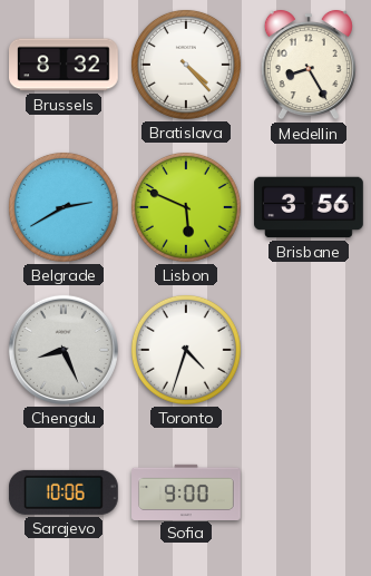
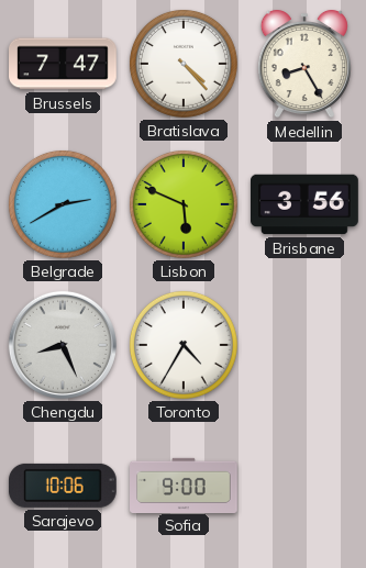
Brussels: 8:32 -> 7:47
Toronto: 4:33 -> 4:35
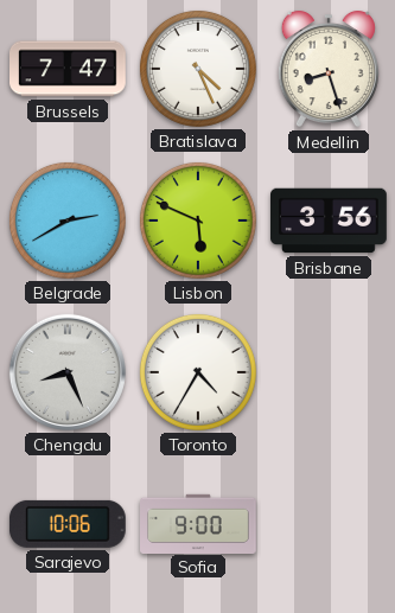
Bratislava: 4:23 -> 4:26
Medellin: 8:25 -> 8:27
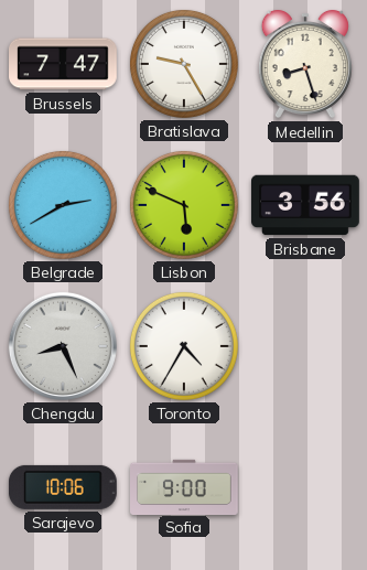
Bratislava: 4:26 -> 9:25
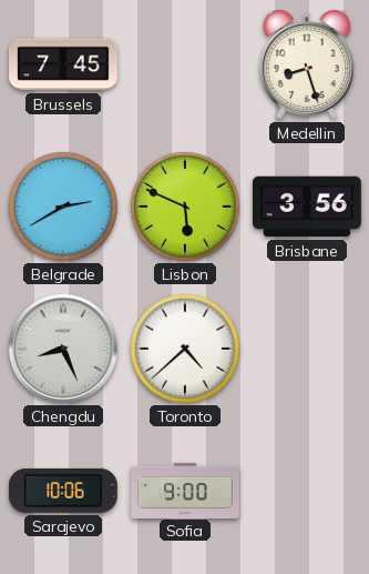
Brussels: 7:47 -> 7:45
Bratislava: 9:25 -> none
Toronto: 4:35 -> 4:38
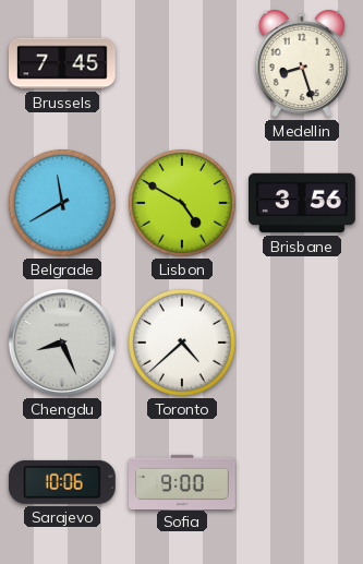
Belgrade: 2:40 -> 11:40
Lisbon: 5:49 -> 4:50
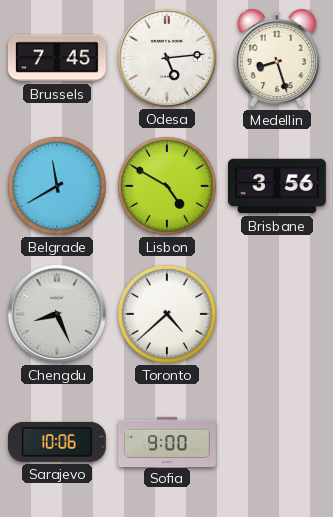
Odesa: none -> 5:14
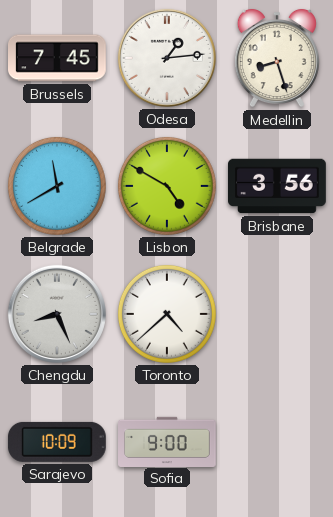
Odesa: 5:14 -> 1:14
Sarajevo: 10:06 -> 10:09
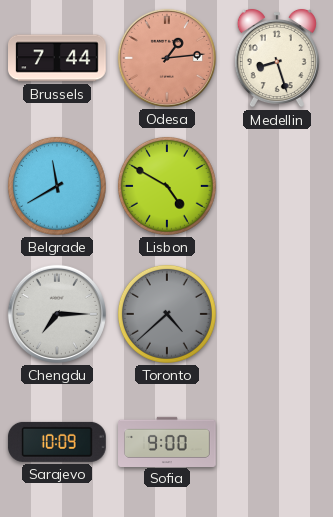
Brussels: 7:45 -> 7:44
Odesa dial: white -> salmon
Brisbane: 3:56 -> none
Chengdu: 8:26 -> 7:15
Toronto dial: white -> grey
